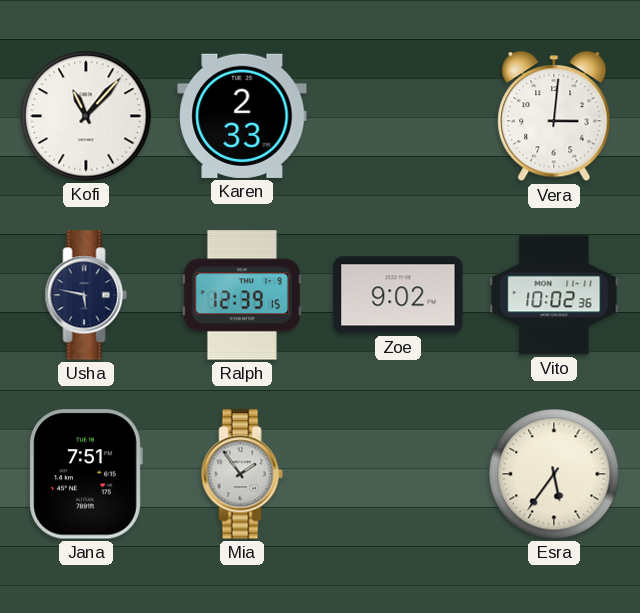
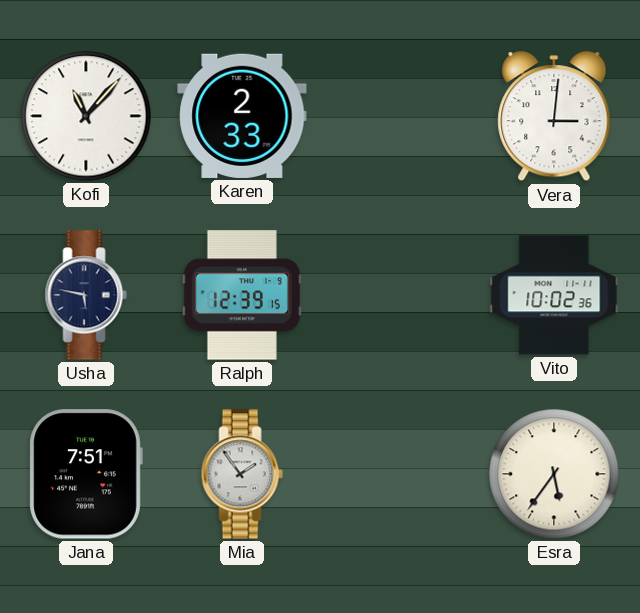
Zoe: 9:02 -> none
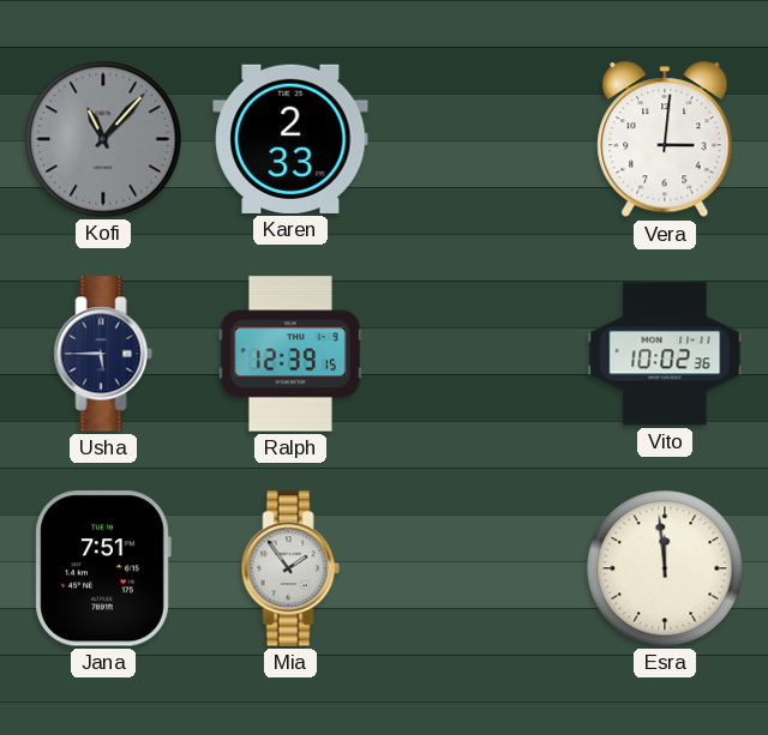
Kofi dial: white -> grey
Usha: 5:47 -> 5:45
Esra: 5:36 -> 11:59
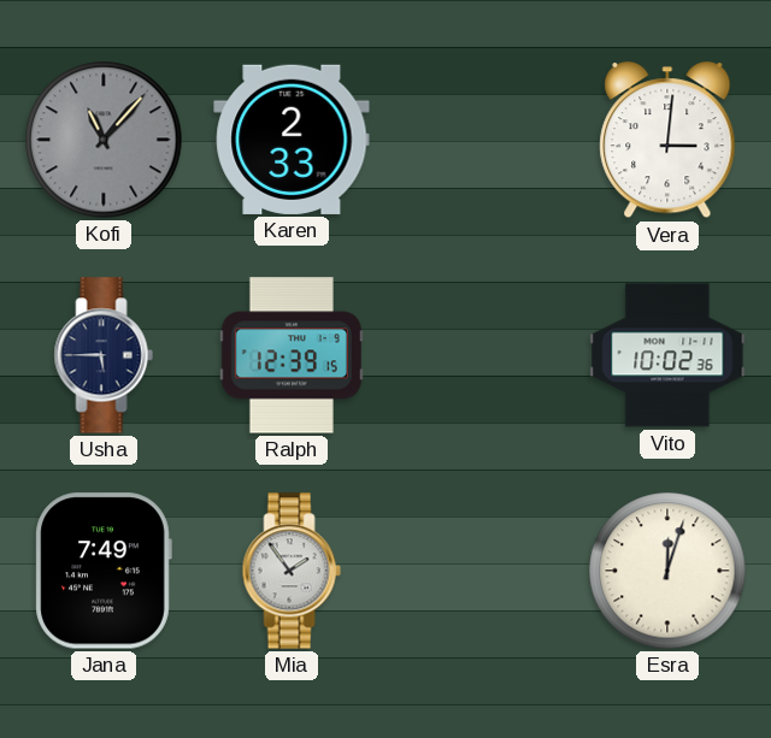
Jana: 7:51 -> 7:49
Esra: 11:59 -> 12:03
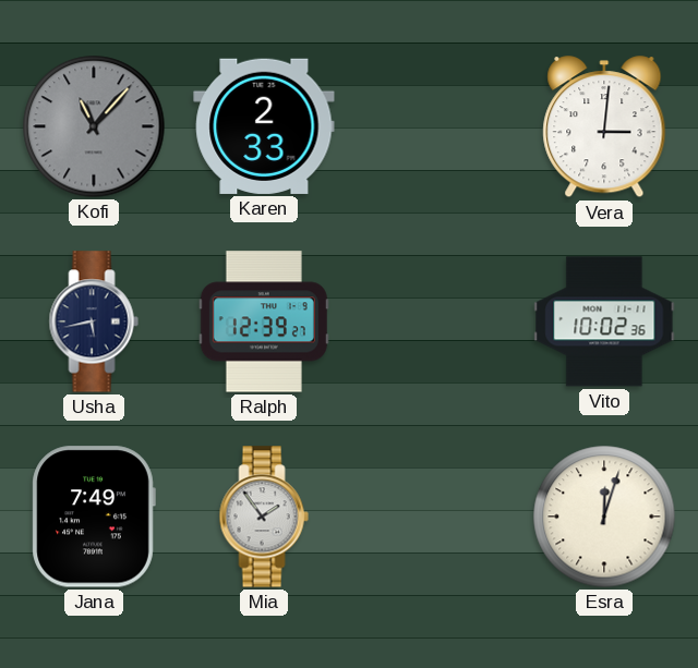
Usha: 5:45 -> 5:43
Ralph: 12:39:15 -> 12:39:27
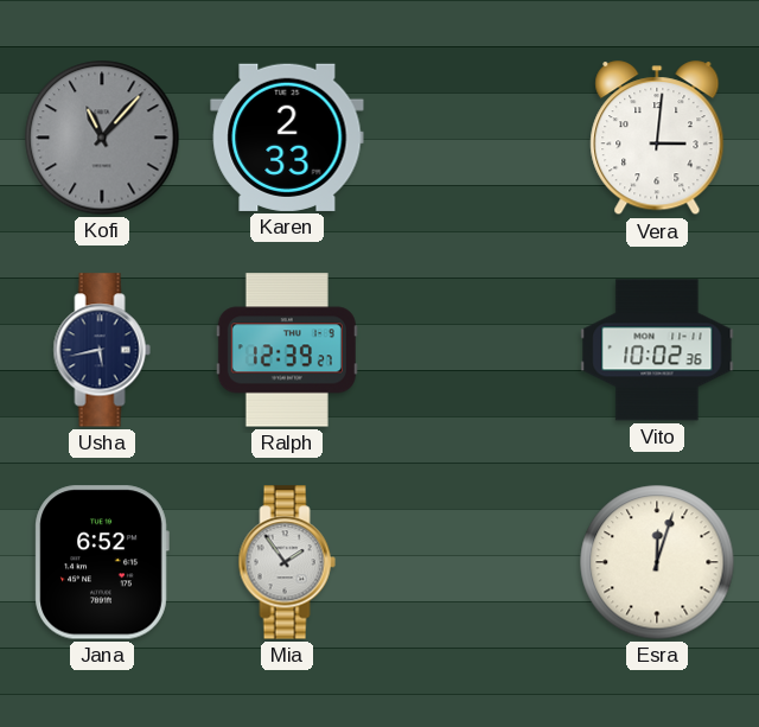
Jana: 7:49 -> 6:52
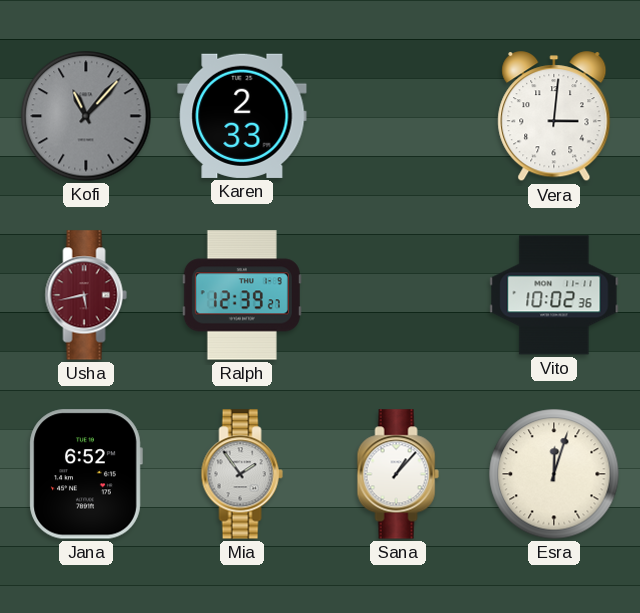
Usha dial: navy -> burgundy
Sana: none -> 1:07
